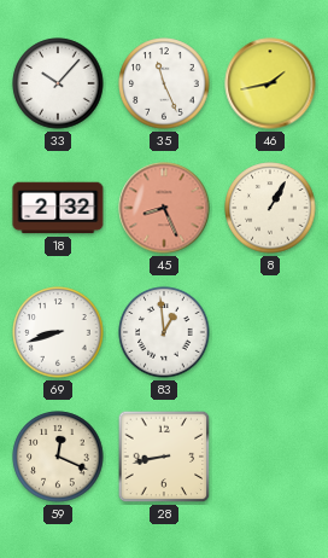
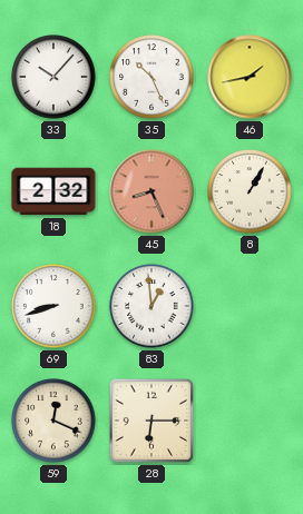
35: 11:26 -> 10:26
28: 8:43 -> 6:15
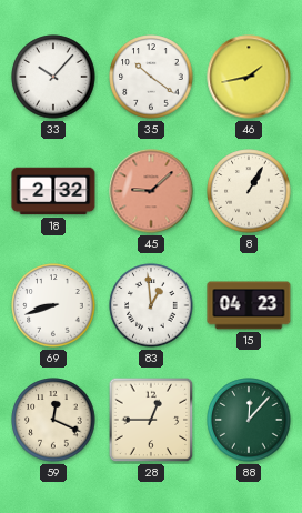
35: 10:26 -> 10:21
45: 8:26 -> 9:08
15: none -> 04:23
28: 6:15 -> 12:45
88: none -> 12:07
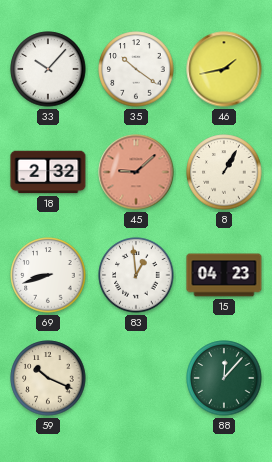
59: 12:19 -> 10:19
28: 12:45 -> none
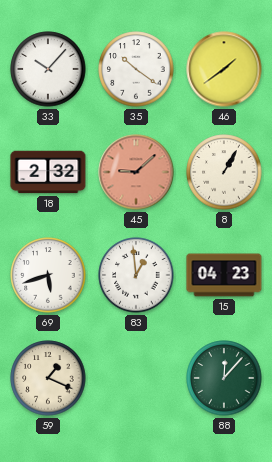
46: 1:43 -> 1:39
69: 8:42 -> 5:42
59: 10:19 -> 1:19
